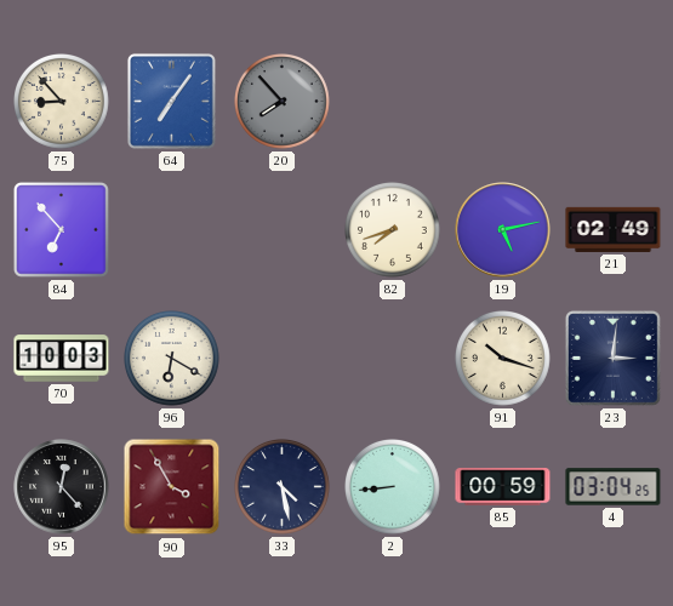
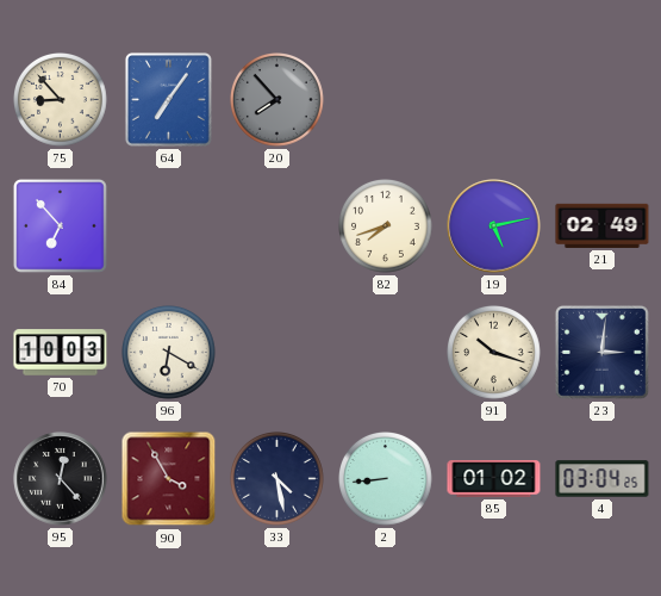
85: 00:59 -> 01:02
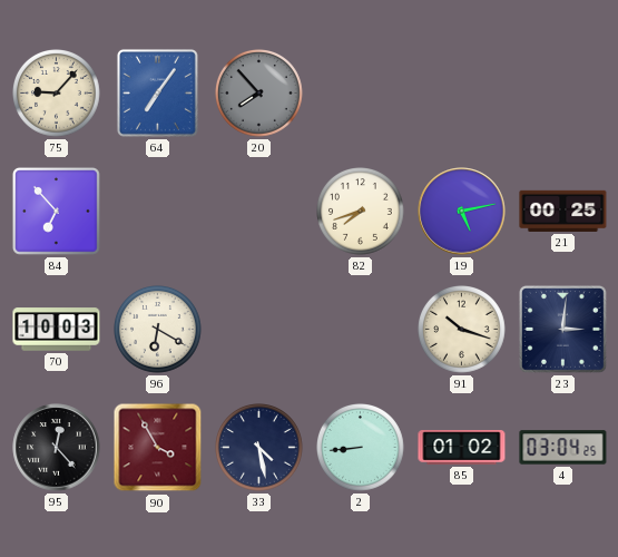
75: 8:53 -> 9:07
21: 02:49 -> 00:25
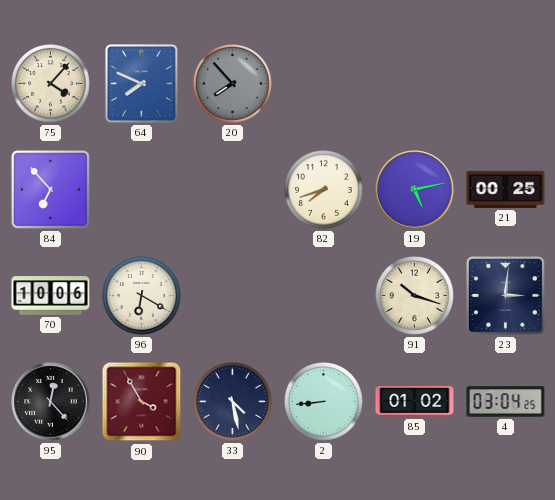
75: 9:07 -> 4:07
64: 7:06 -> 7:49
70: 10:03 -> 10:06
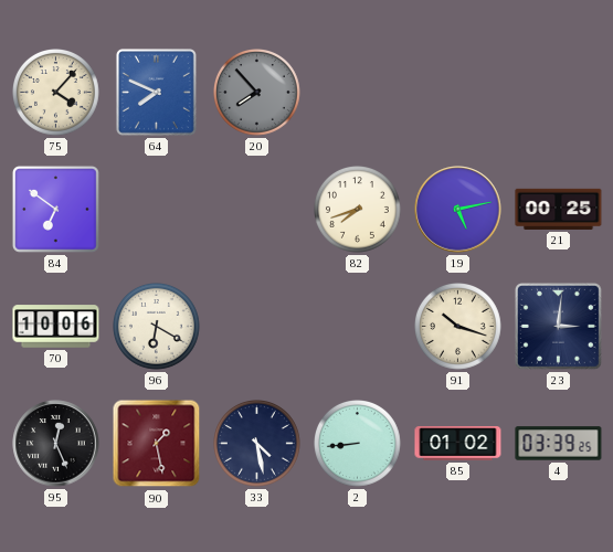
84: 6:53 -> 6:51
95: 12:23 -> 12:26
90: 3:55 -> 1:28
4: 03:04 -> 03:39
